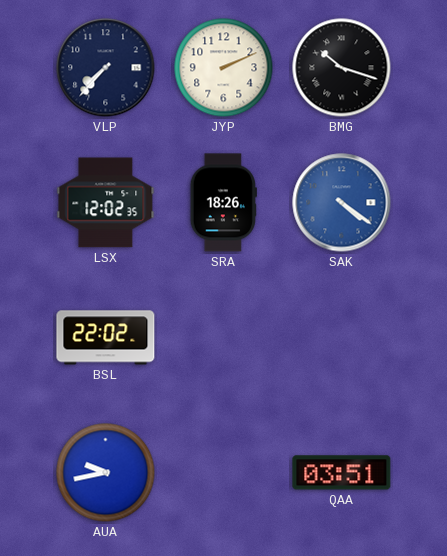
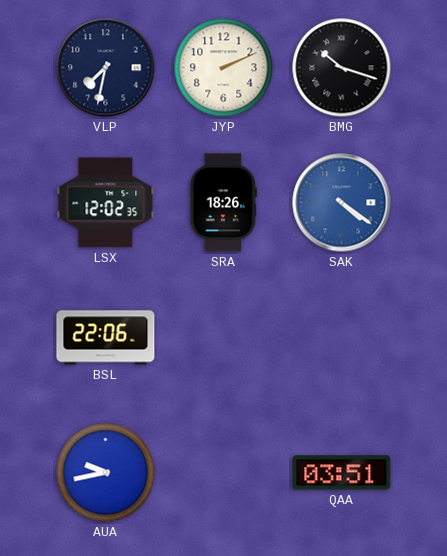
VLP: 7:37 -> 7:32
BSL: 22:02 -> 22:06
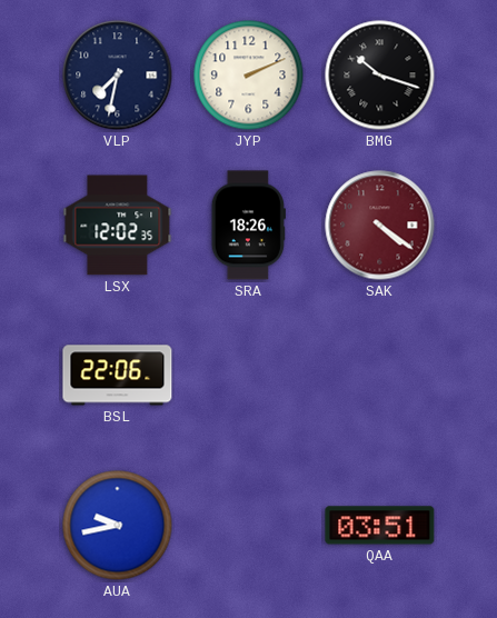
SAK dial: blue -> burgundy
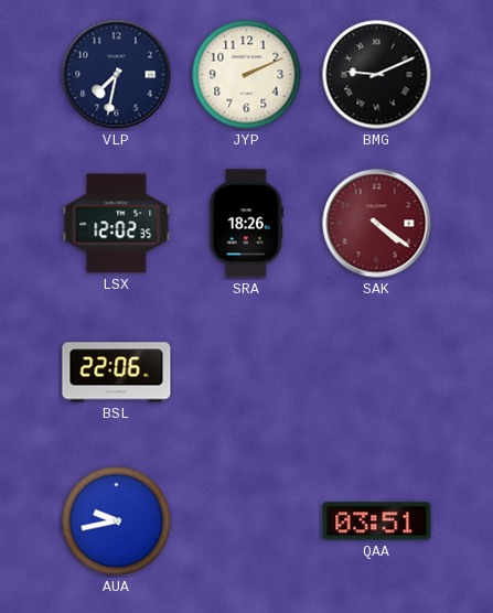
BMG: 10:18 -> 9:11
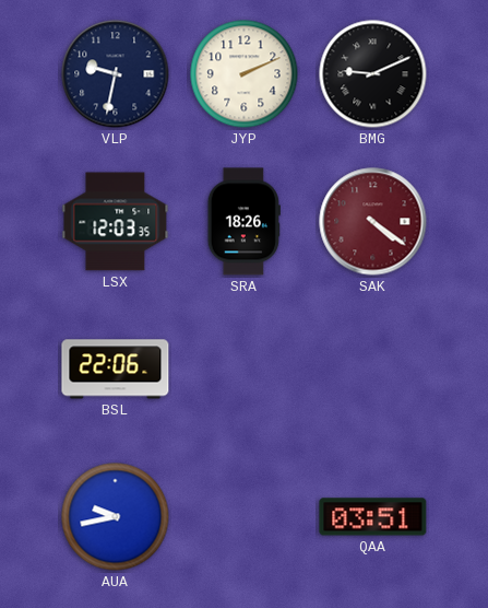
VLP: 7:32 -> 9:32
LSX: 12:02 -> 12:03
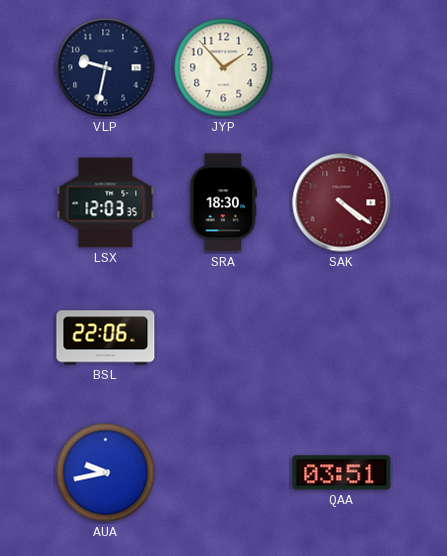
JYP: 2:11 -> 1:53
BMG: 9:11 -> none
SRA: 18:26 -> 18:30
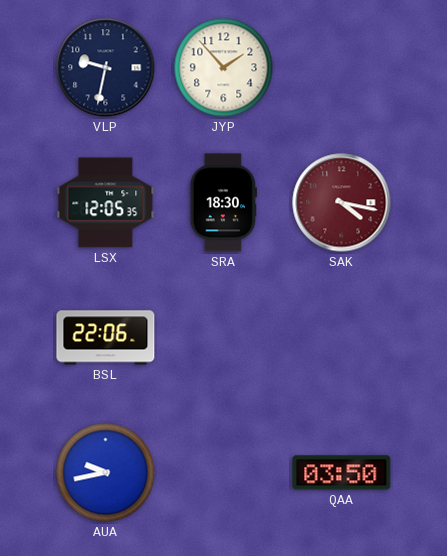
LSX: 12:03 -> 12:05
SAK: 4:21 -> 4:17
QAA: 03:51 -> 03:50
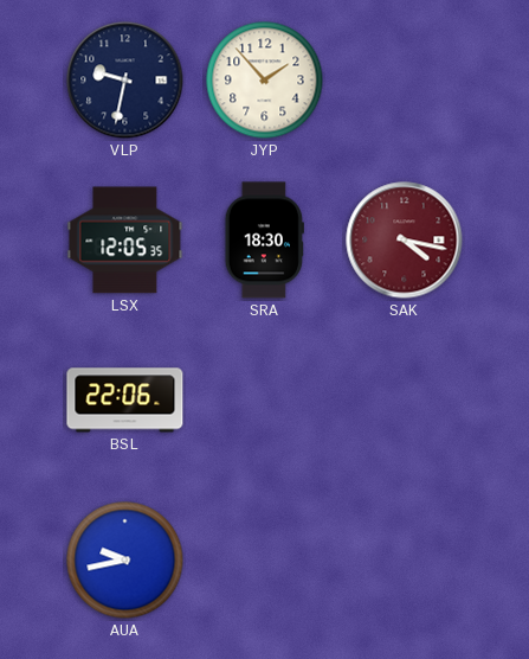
QAA: 03:50 -> none
